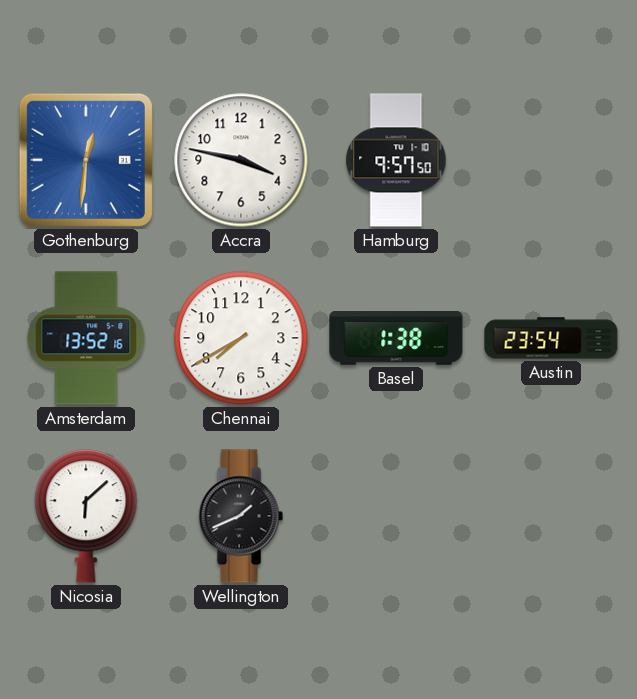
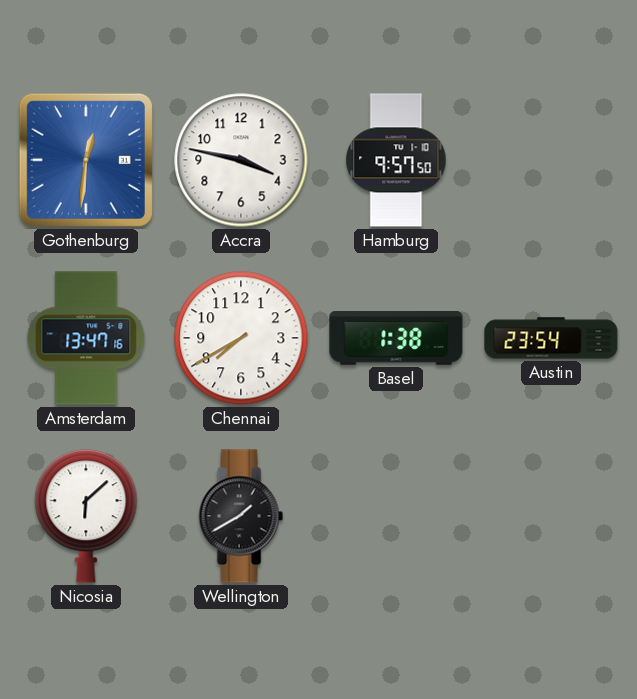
Amsterdam: 13:52 -> 13:47
Wellington: 1:41 -> 1:40
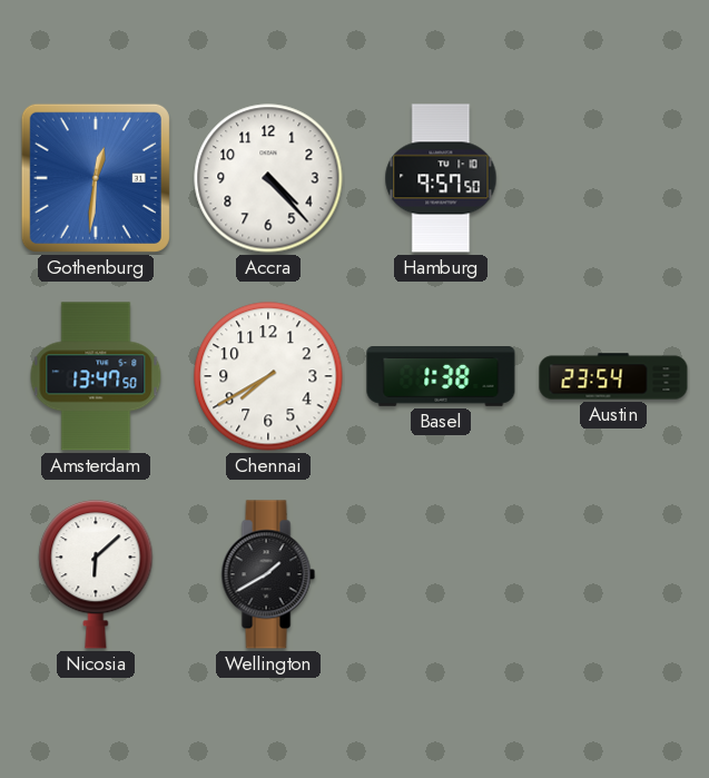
Accra: 3:47 -> 4:23
Amsterdam: 13:47:16 -> 13:47:50
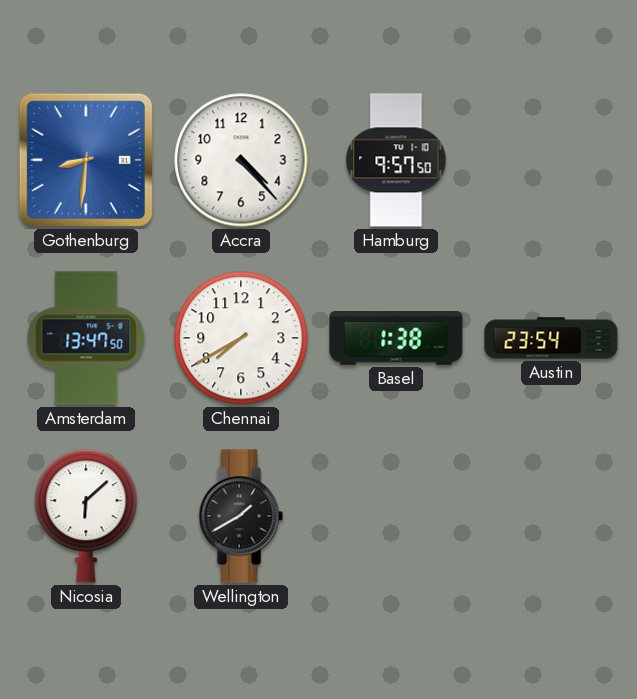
Gothenburg: 12:31 -> 8:31
